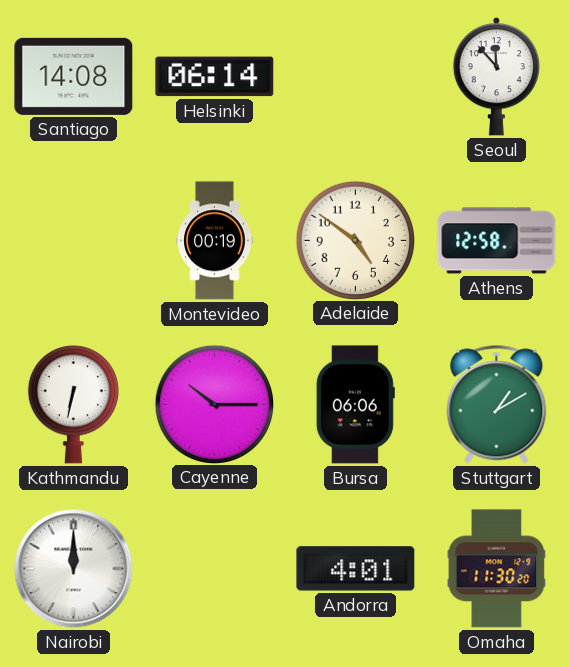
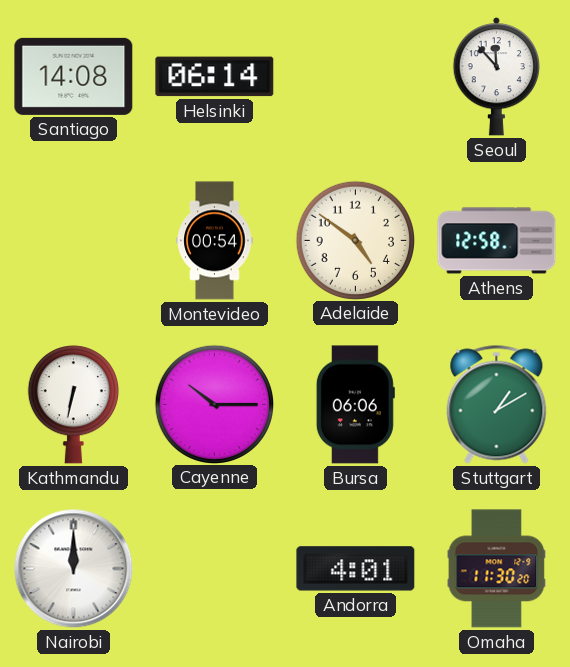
Montevideo: 00:19 -> 00:54
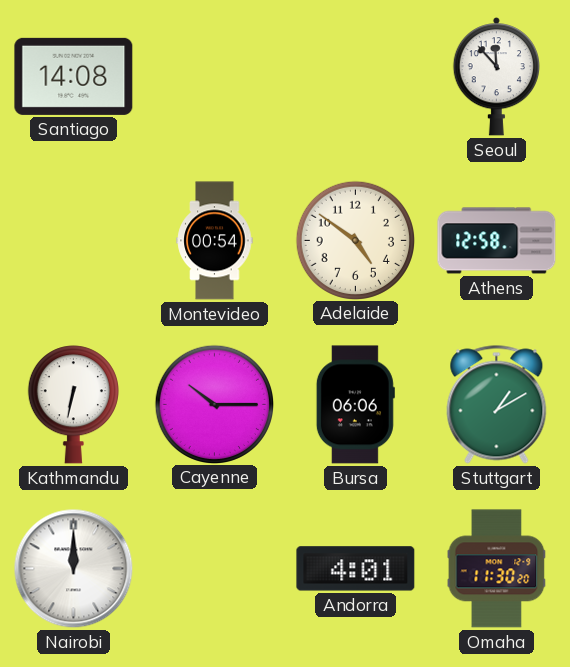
Helsinki: 06:14 -> none
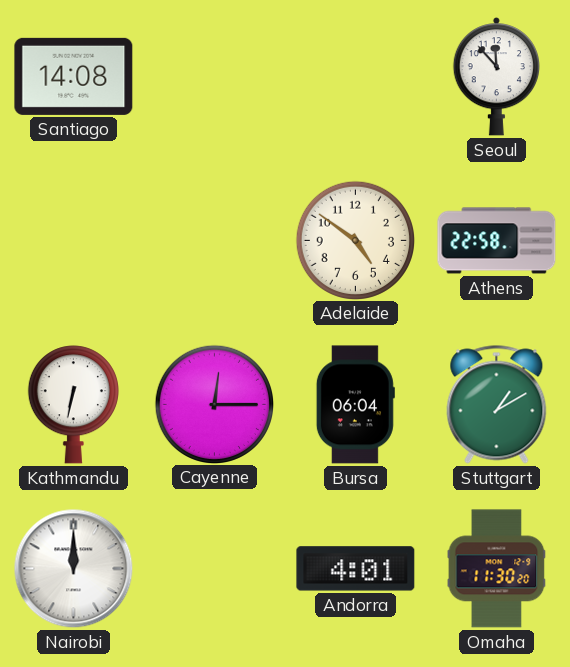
Montevideo: 00:54 -> none
Athens: 12:58 -> 22:58
Cayenne: 10:15 -> 12:15
Bursa: 06:06 -> 06:04
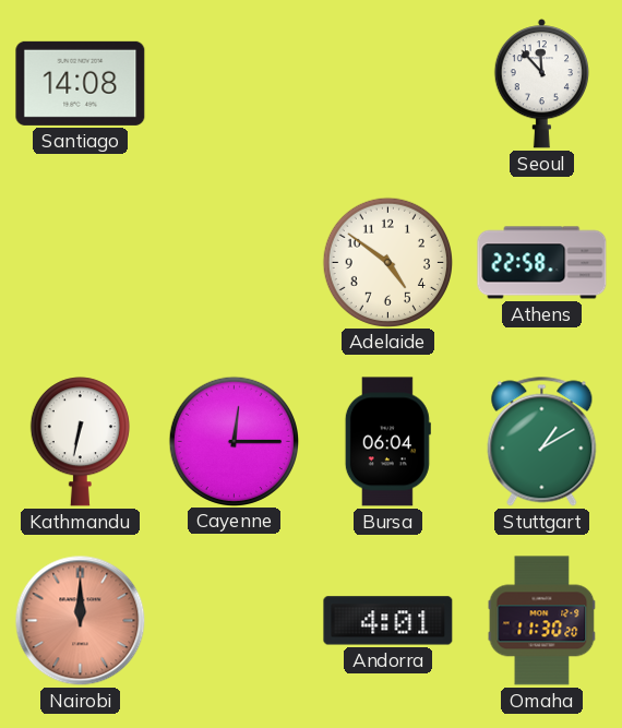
Nairobi dial: white -> salmon
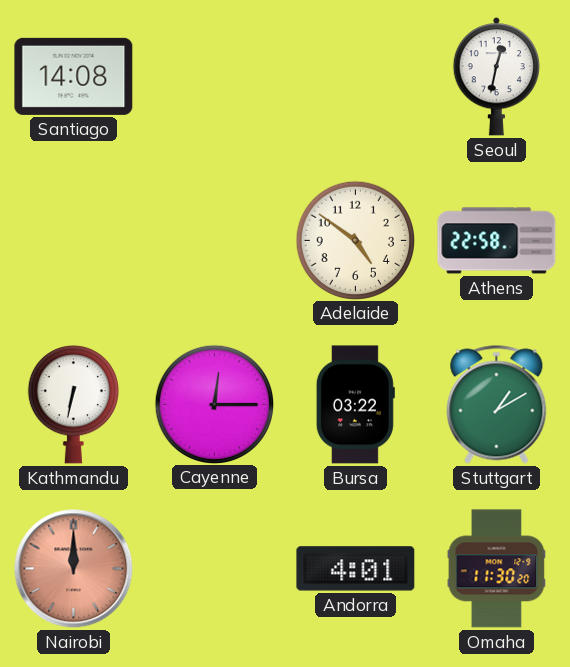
Seoul: 11:53 -> 12:32
Bursa: 06:04 -> 03:22
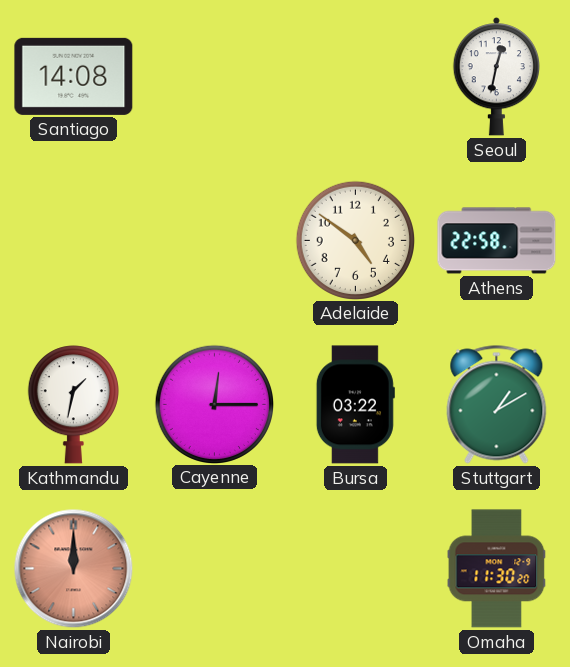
Kathmandu: 6:32 -> 1:32
Andorra: 4:01 -> none
